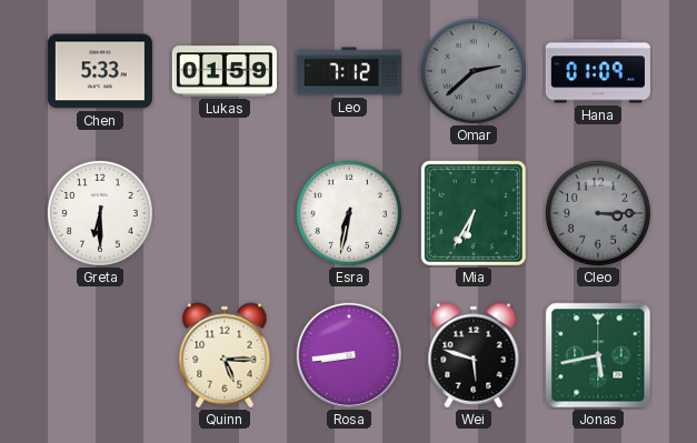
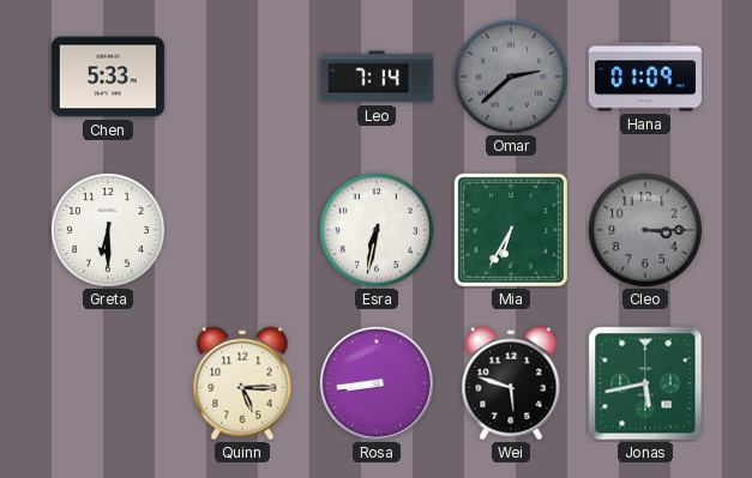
Lukas: 01:59 -> none
Leo: 7:12 -> 7:14
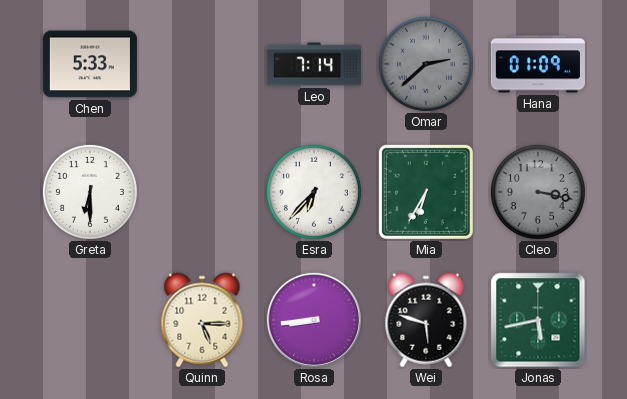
Esra: 6:32 -> 6:37
Cleo: 3:15 -> 3:17
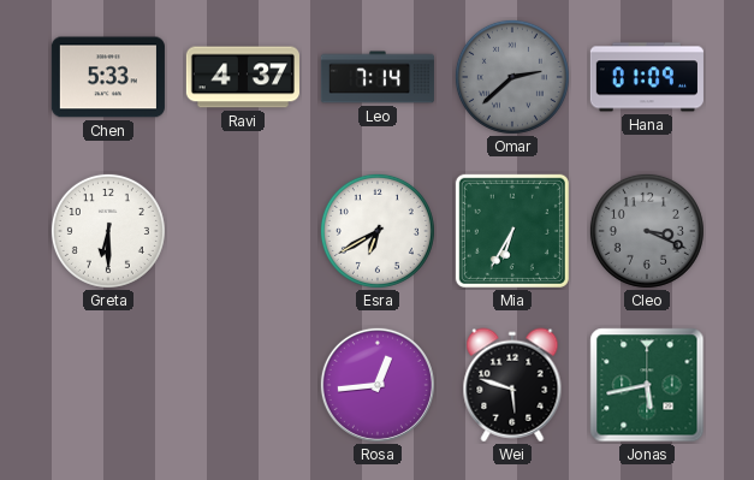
Ravi: none -> 4:37
Esra: 6:37 -> 6:40
Cleo: 3:17 -> 3:19
Quinn: 5:15 -> none
Rosa: 8:44 -> 12:44
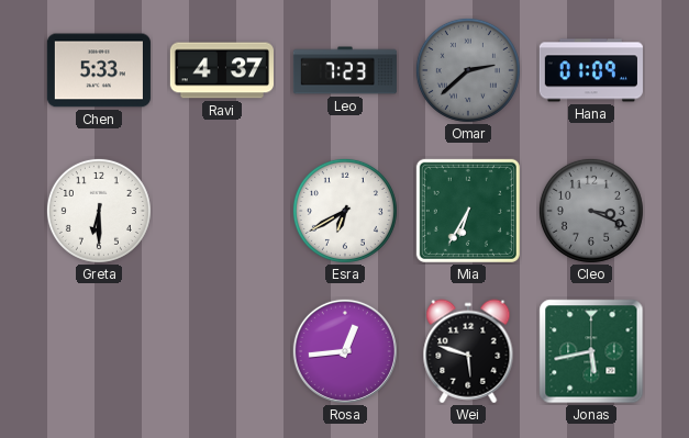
Leo: 7:14 -> 7:23
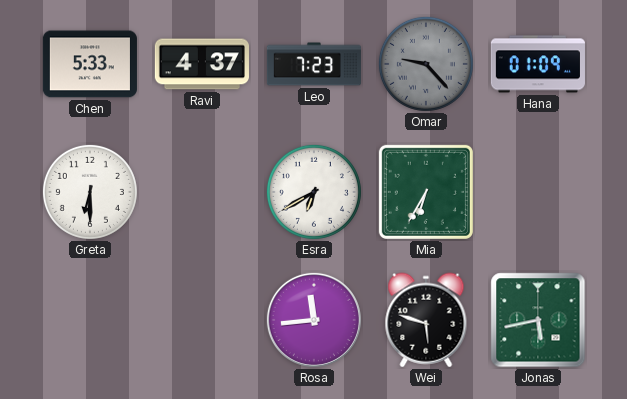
Omar: 2:38 -> 9:23
Cleo: 3:19 -> none
Rosa: 12:44 -> 11:44
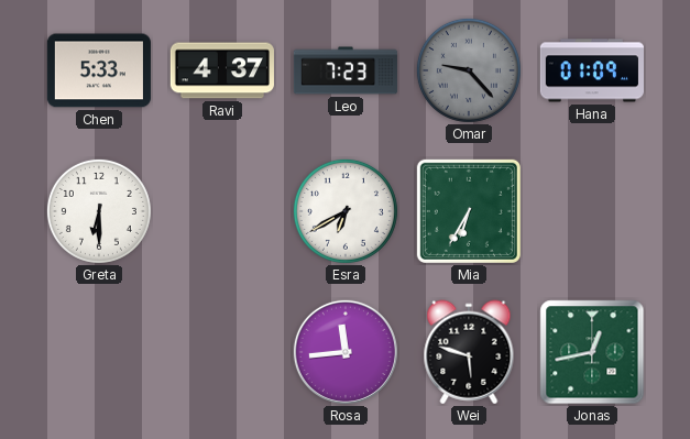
Jonas: 5:43 -> 12:43
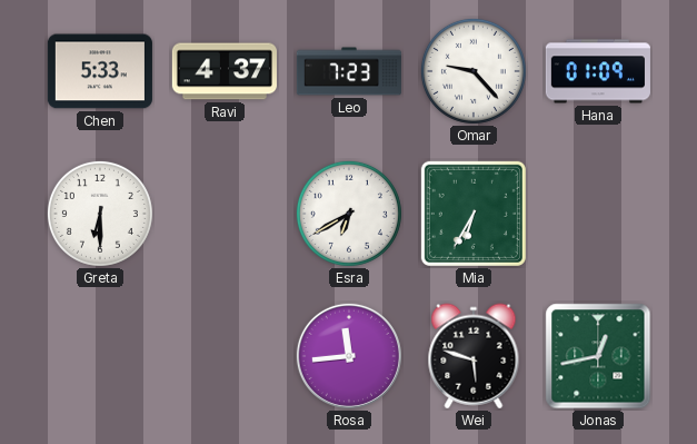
Omar dial: grey -> white
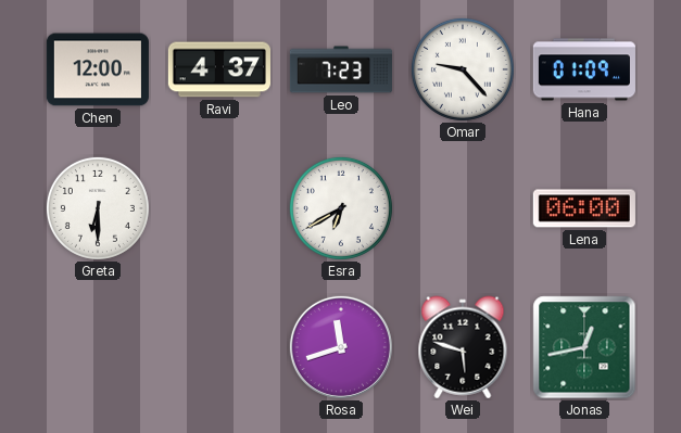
Chen: 5:33 -> 12:00
Mia: 6:35 -> none
Lena: none -> 06:00
Rosa: 11:44 -> 11:42
